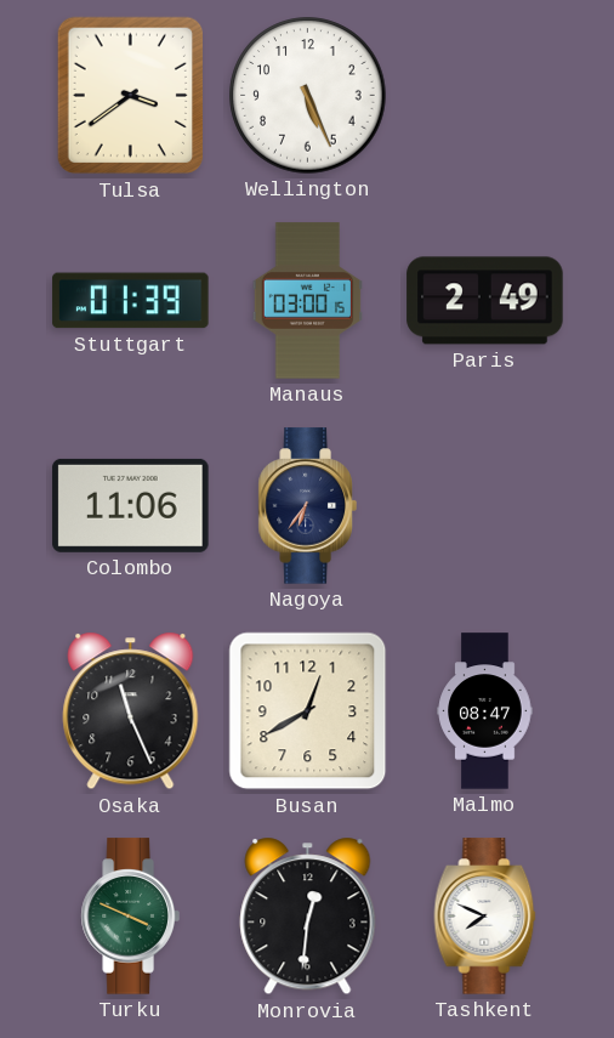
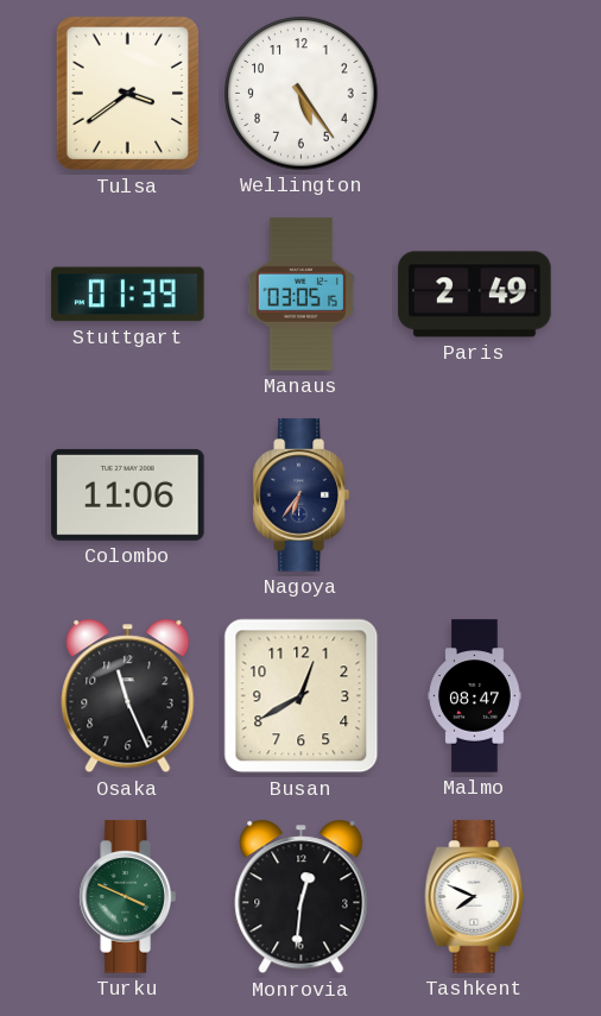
Wellington: 5:26 -> 5:24
Manaus: 03:00 -> 03:05
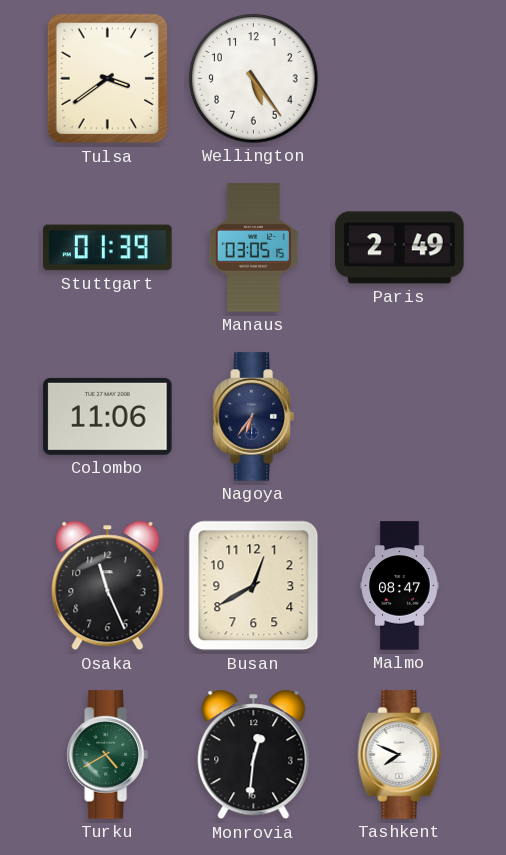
Turku: 3:49 -> 4:40
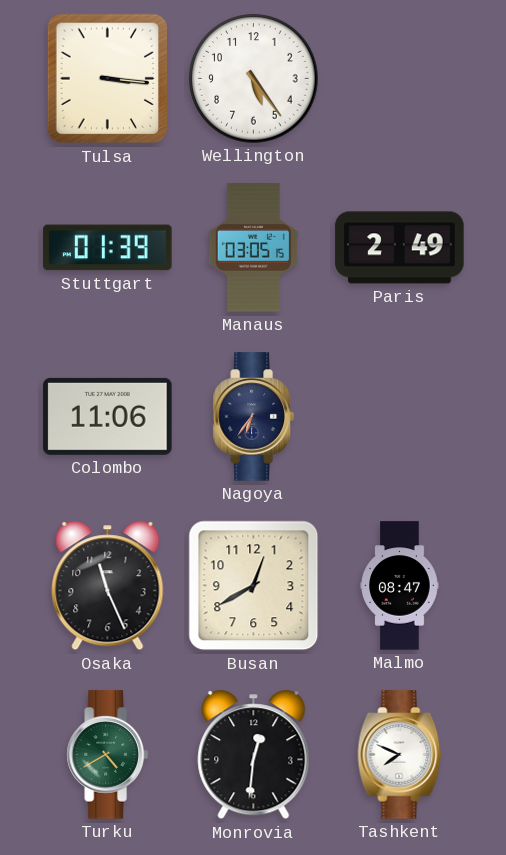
Tulsa: 3:39 -> 3:16
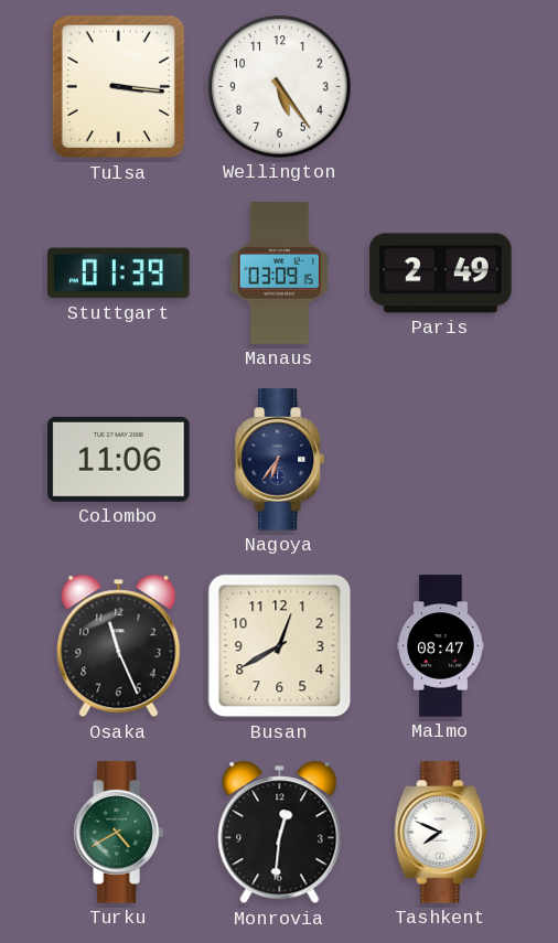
Manaus: 03:05 -> 03:09
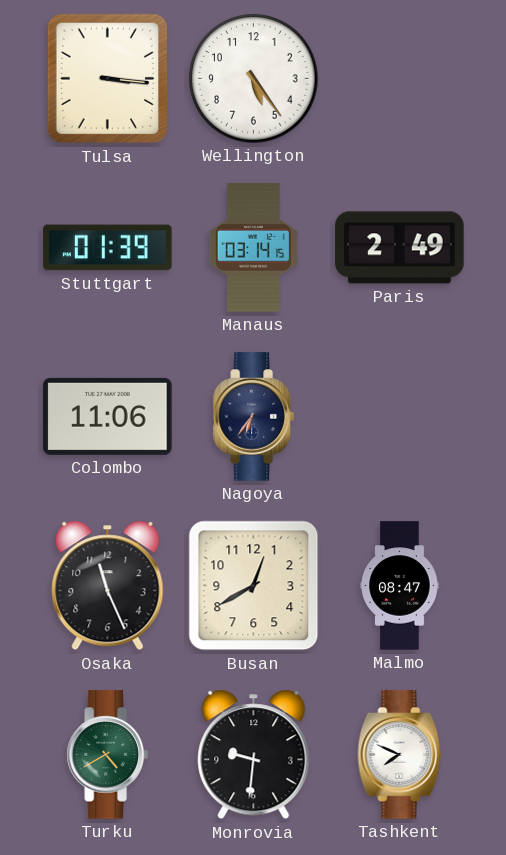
Manaus: 03:09 -> 03:14
Monrovia: 12:31 -> 9:31
